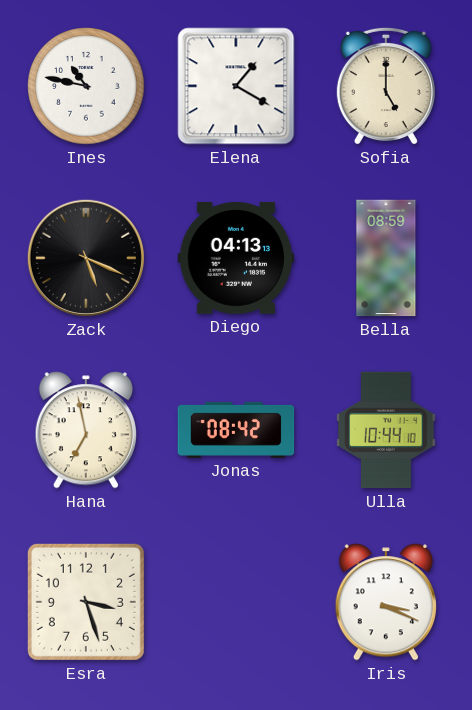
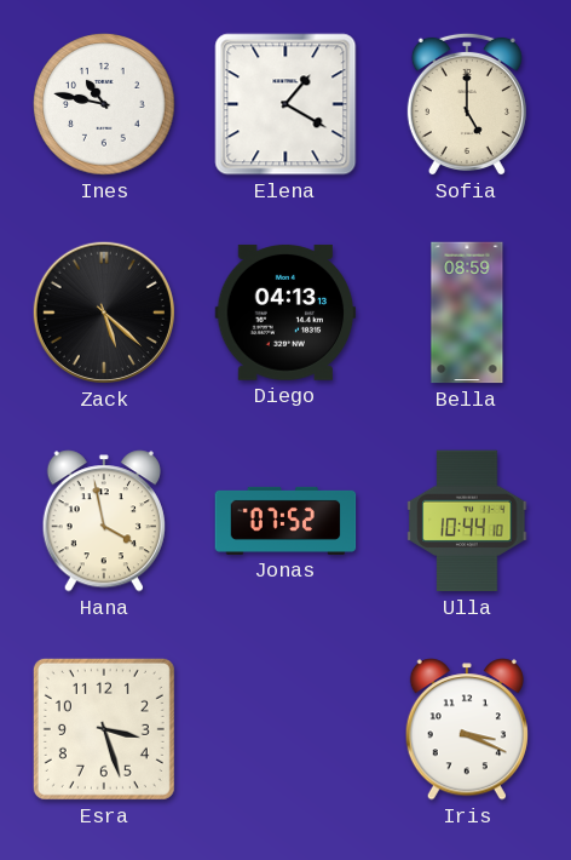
Zack: 5:19 -> 5:22
Hana: 6:58 -> 3:58
Jonas: 08:42 -> 07:52
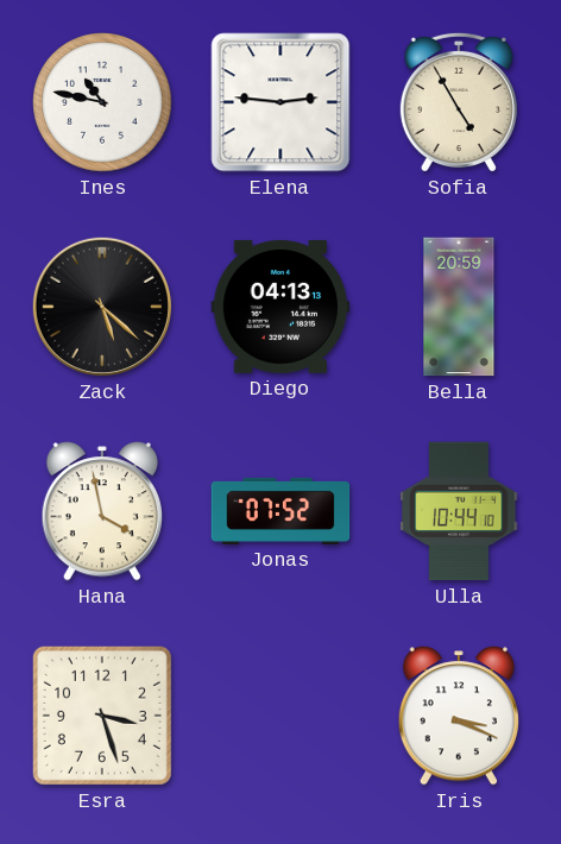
Elena: 1:20 -> 2:46
Sofia: 5:00 -> 4:55
Bella: 08:59 -> 20:59
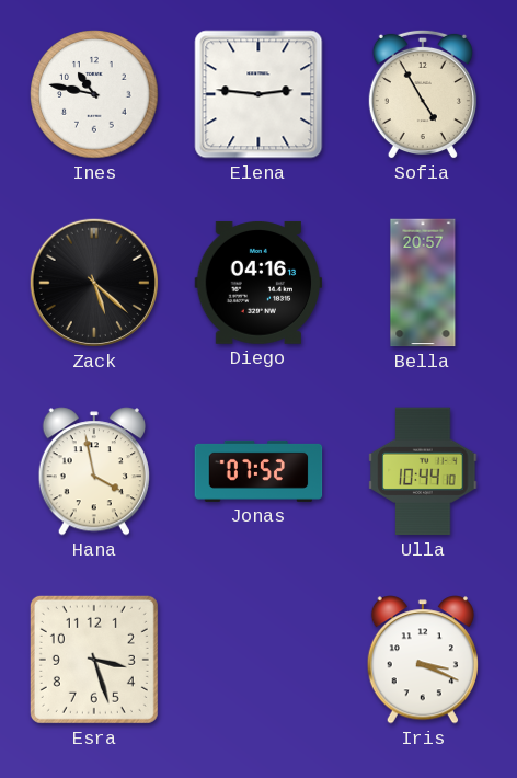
Diego: 04:13 -> 04:16
Bella: 20:59 -> 20:57
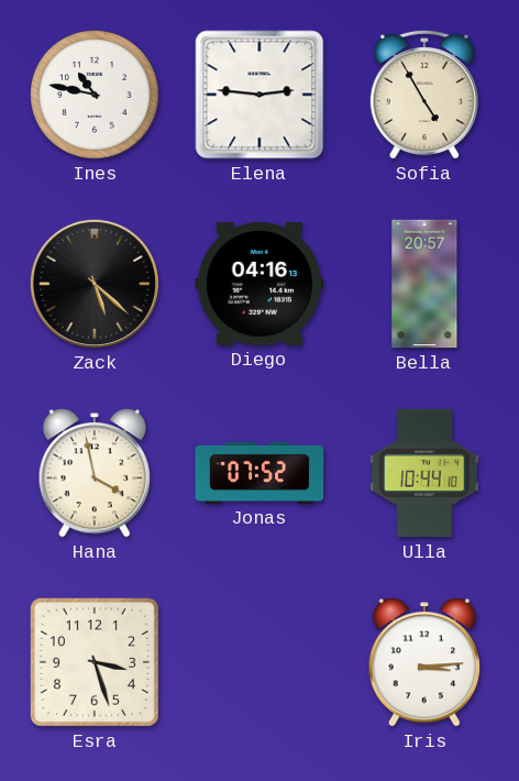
Iris: 3:19 -> 3:14
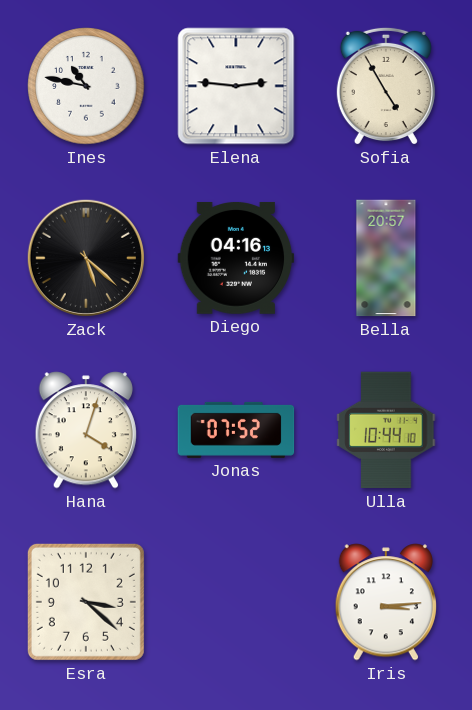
Hana: 3:58 -> 4:03
Esra: 3:27 -> 3:22
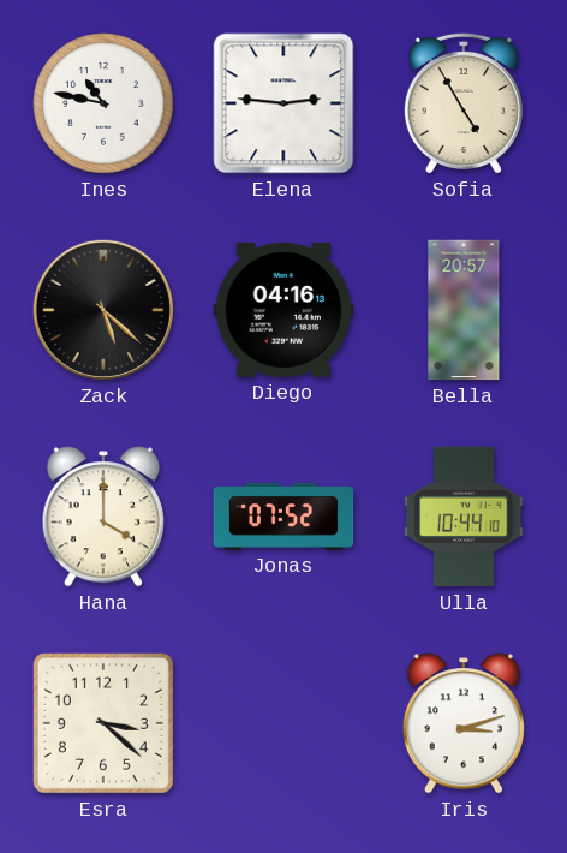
Hana: 4:03 -> 4:00
Iris: 3:14 -> 3:12
